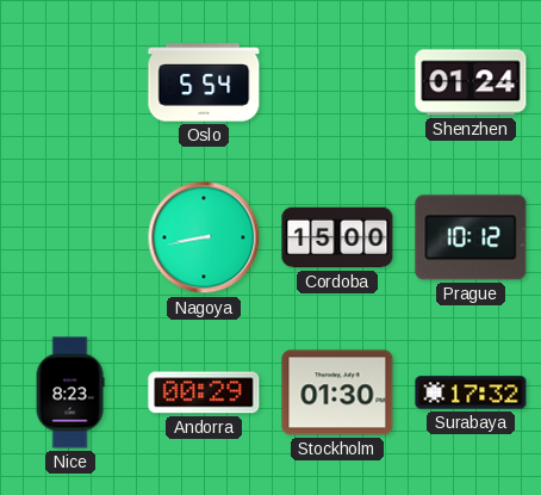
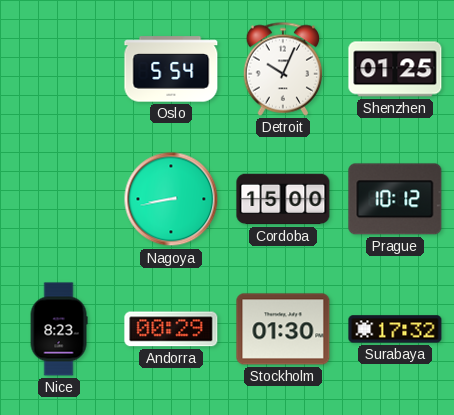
Detroit: none -> 10:04
Shenzhen: 01:24 -> 01:25
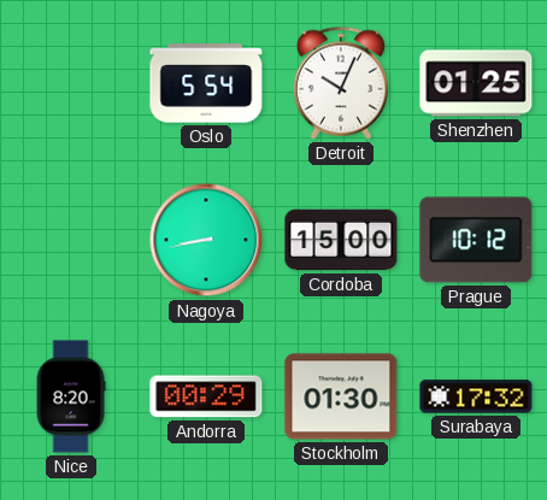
Nice: 8:23 -> 8:20
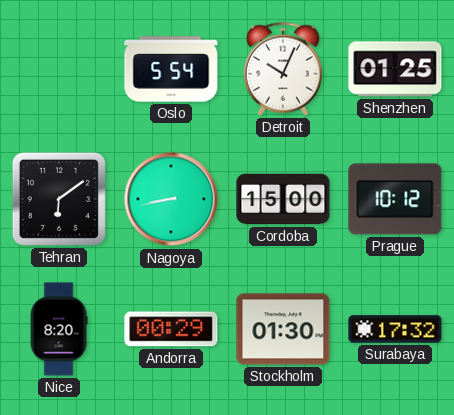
Tehran: none -> 6:09
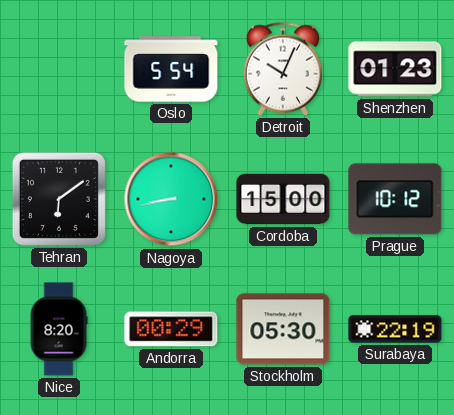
Shenzhen: 01:25 -> 01:23
Stockholm: 01:30 -> 05:30
Surabaya: 17:32 -> 22:19
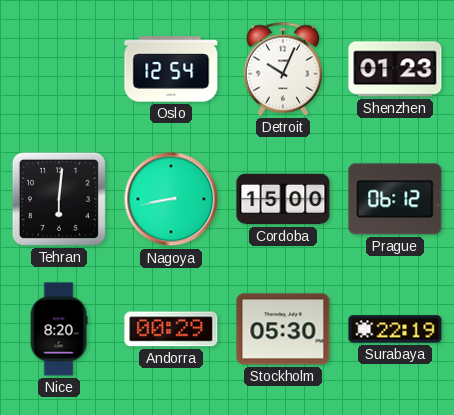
Oslo: 5:54 -> 12:54
Tehran: 6:09 -> 6:01
Prague: 10:12 -> 06:12
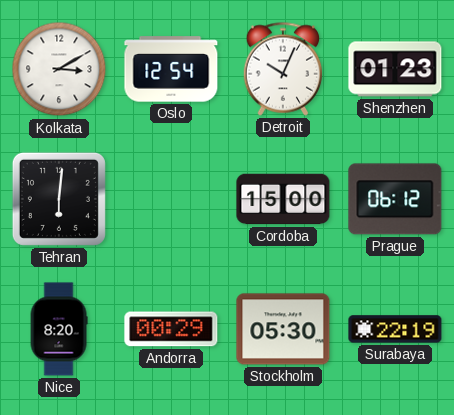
Kolkata: none -> 3:10
Nagoya: 8:43 -> none
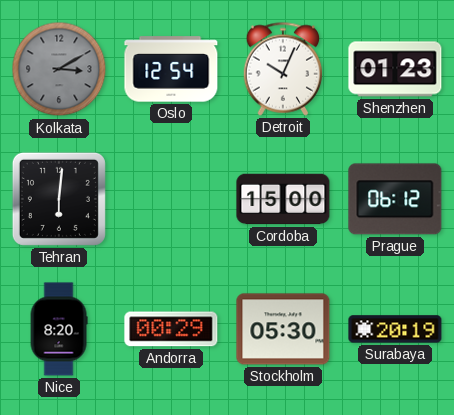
Kolkata dial: white -> grey
Surabaya: 22:19 -> 20:19
